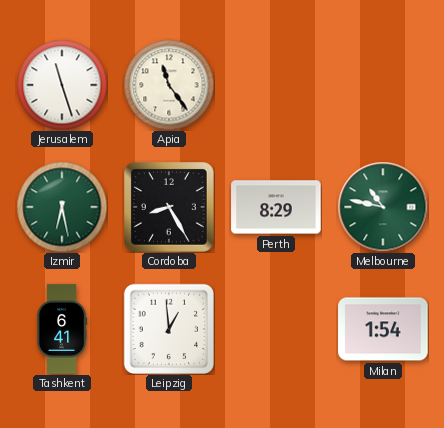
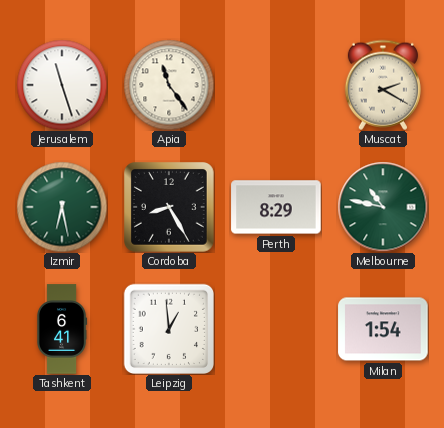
Muscat: none -> 2:20
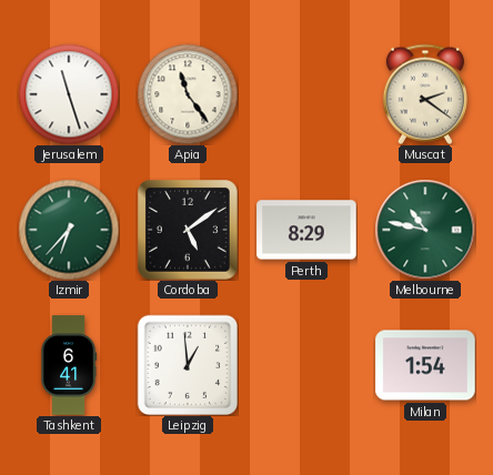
Muscat: 2:20 -> 2:21
Izmir: 6:28 -> 6:37
Cordoba: 8:25 -> 5:09
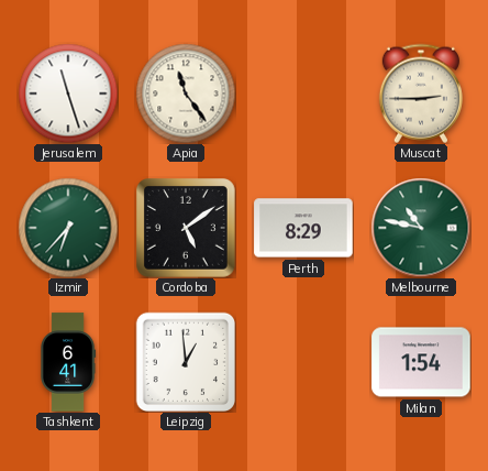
Muscat: 2:21 -> 2:45
